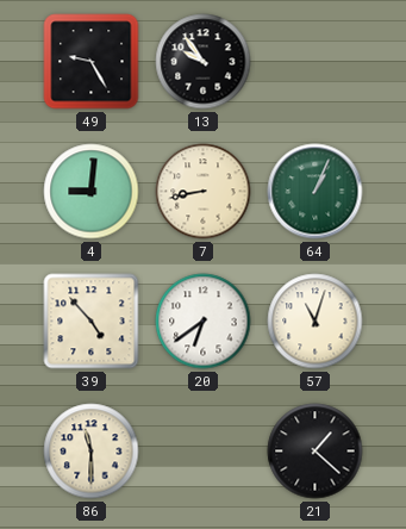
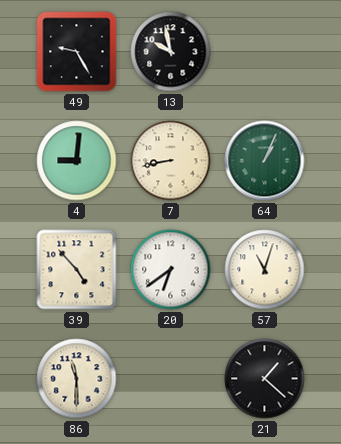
13: 9:54 -> 9:58
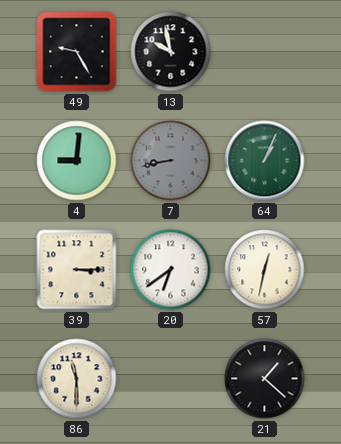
7 dial: cream -> grey
39: 4:53 -> 3:15
57: 11:03 -> 12:32
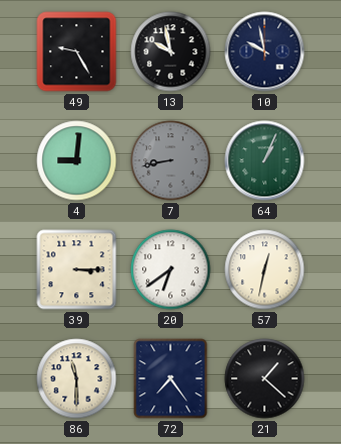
10: none -> 9:58
72: none -> 7:24
